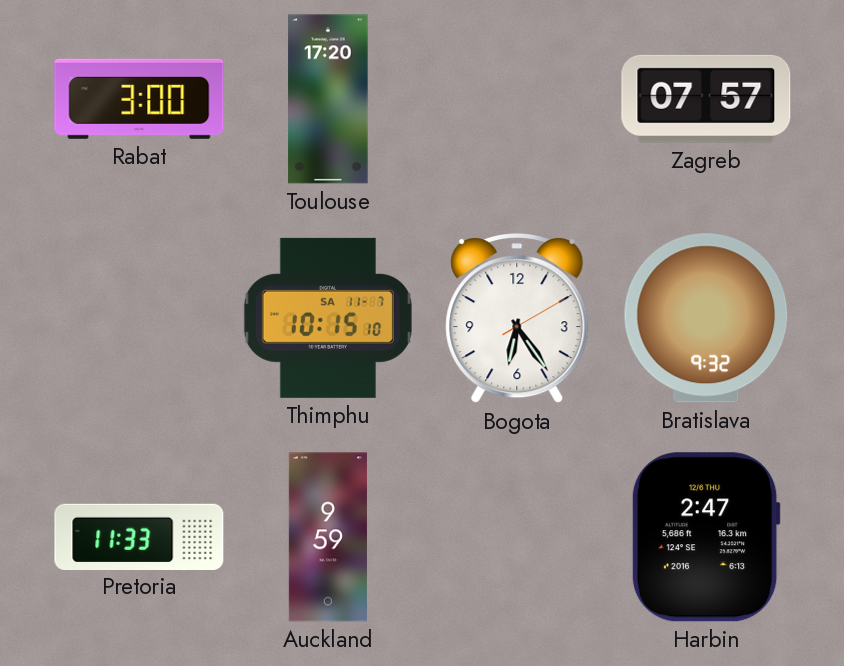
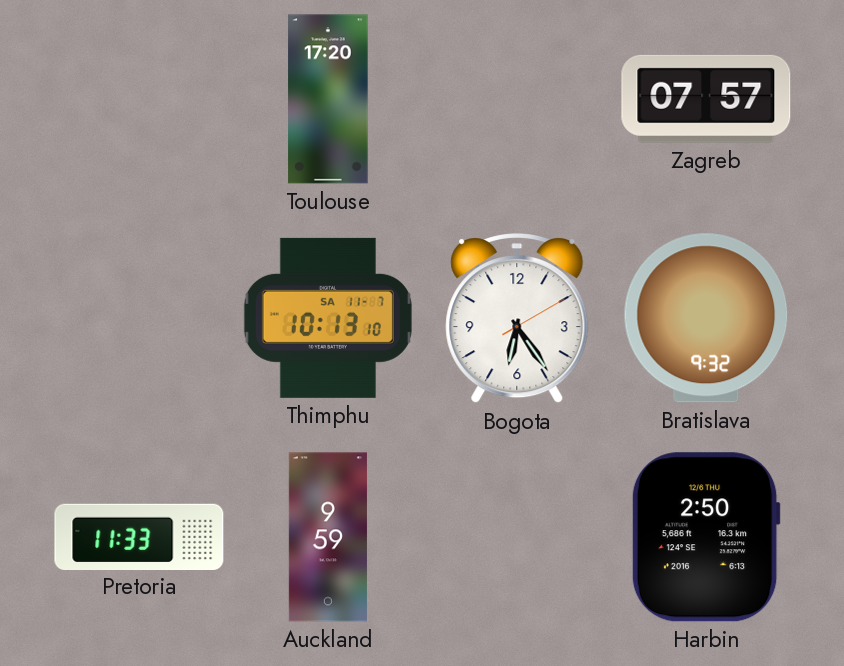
Rabat: 3:00 -> none
Thimphu: 10:15 -> 10:13
Harbin: 2:47 -> 2:50
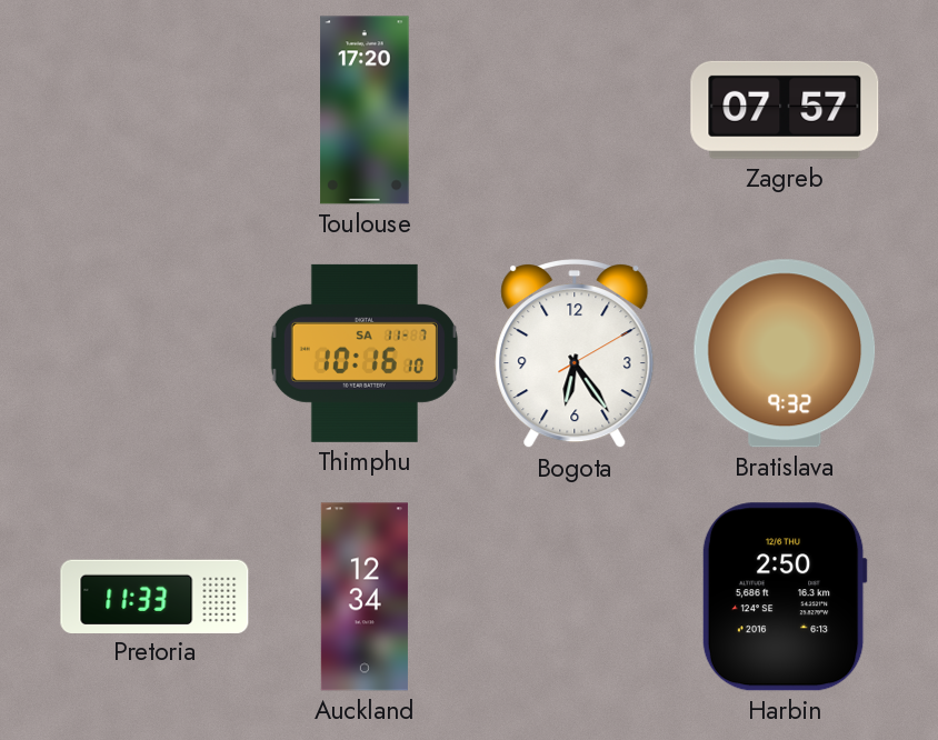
Thimphu: 10:13 -> 10:16
Auckland: 9:59 -> 12:34
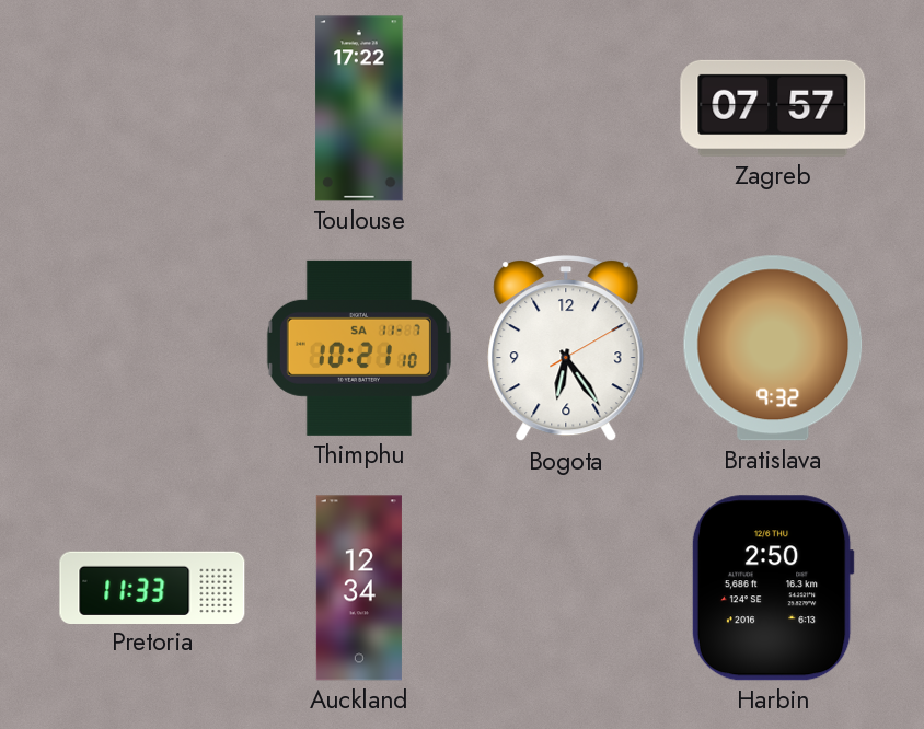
Toulouse: 17:20 -> 17:22
Thimphu: 10:16 -> 10:21
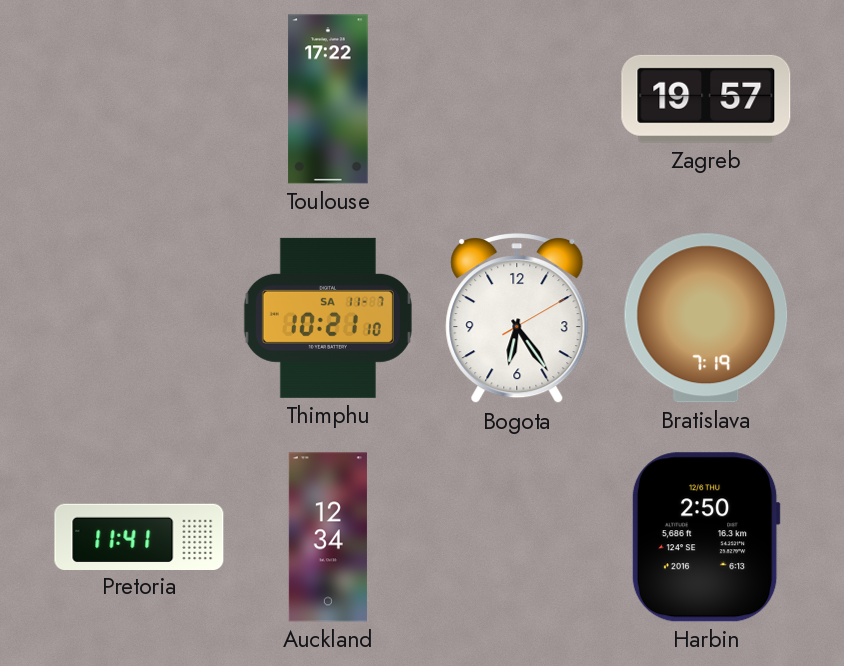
Zagreb: 07:57 -> 19:57
Bratislava: 9:32 -> 7:19
Pretoria: 11:33 -> 11:41
